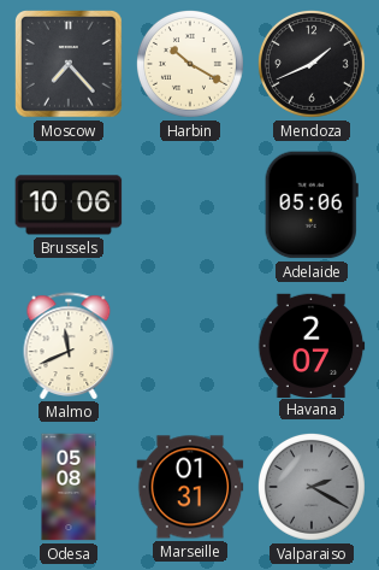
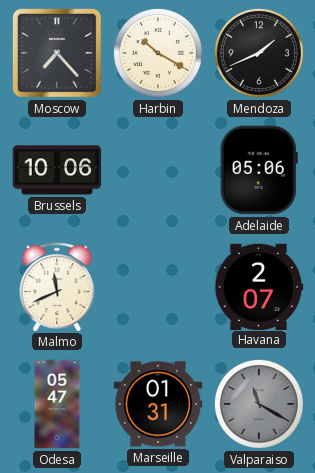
Odesa: 05:08 -> 05:47
Valparaiso: 2:20 -> 11:20
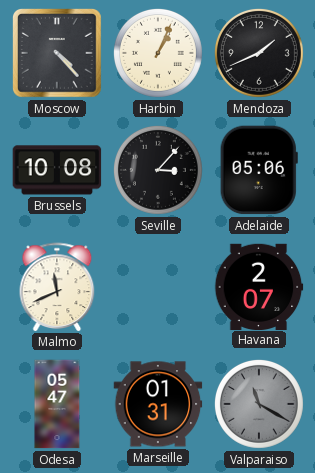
Moscow: 7:23 -> 4:23
Harbin: 10:20 -> 1:04
Brussels: 10:06 -> 10:08
Seville: none -> 3:07
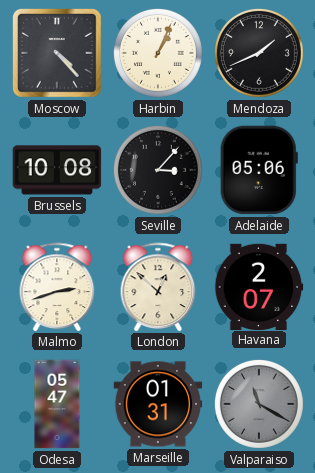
Malmo: 11:41 -> 2:42
London: none -> 12:52
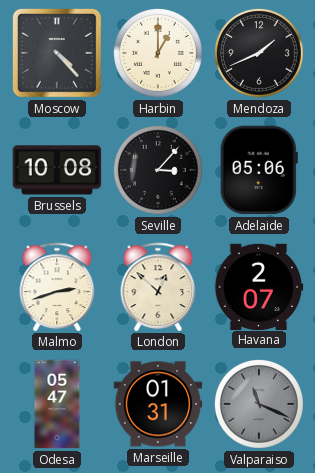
Harbin: 1:04 -> 1:00
Valparaiso: 11:20 -> 11:19
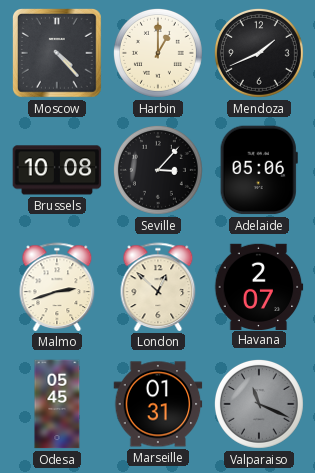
Odesa: 05:47 -> 05:45
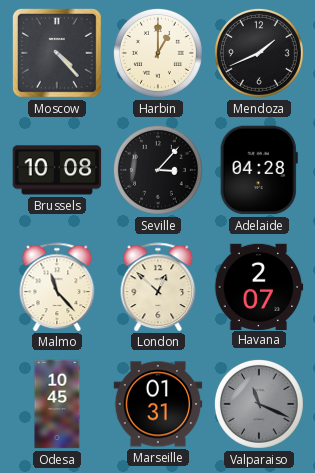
Adelaide: 05:06 -> 04:28
Malmo: 2:42 -> 11:23
Odesa: 05:45 -> 10:45
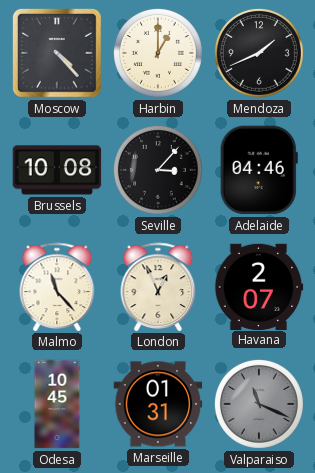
Adelaide: 04:28 -> 04:46
London: 12:52 -> 12:56
